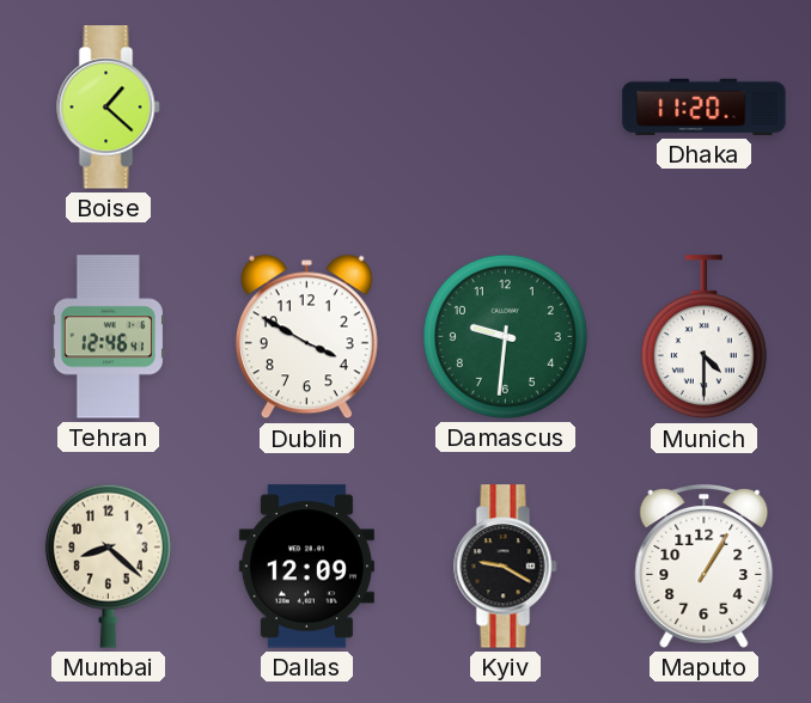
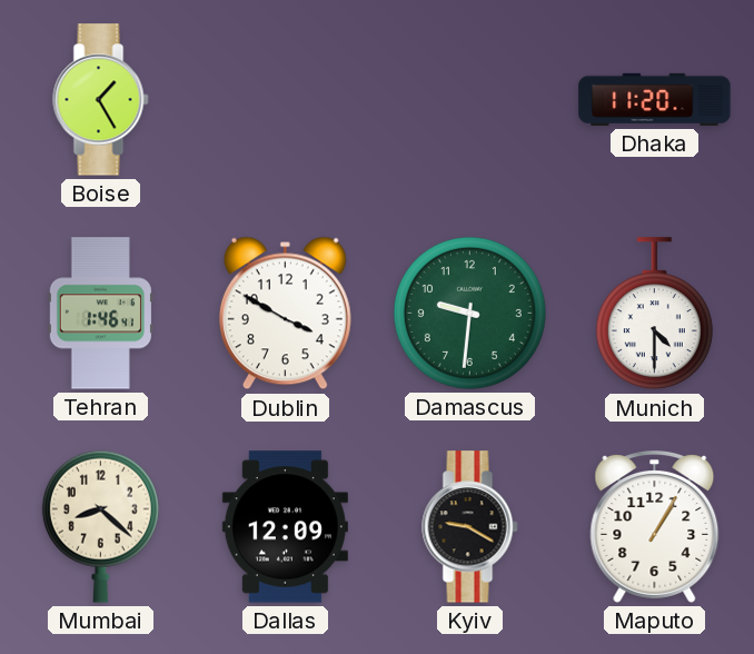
Boise: 1:22 -> 1:25
Tehran: 12:46 -> 1:46
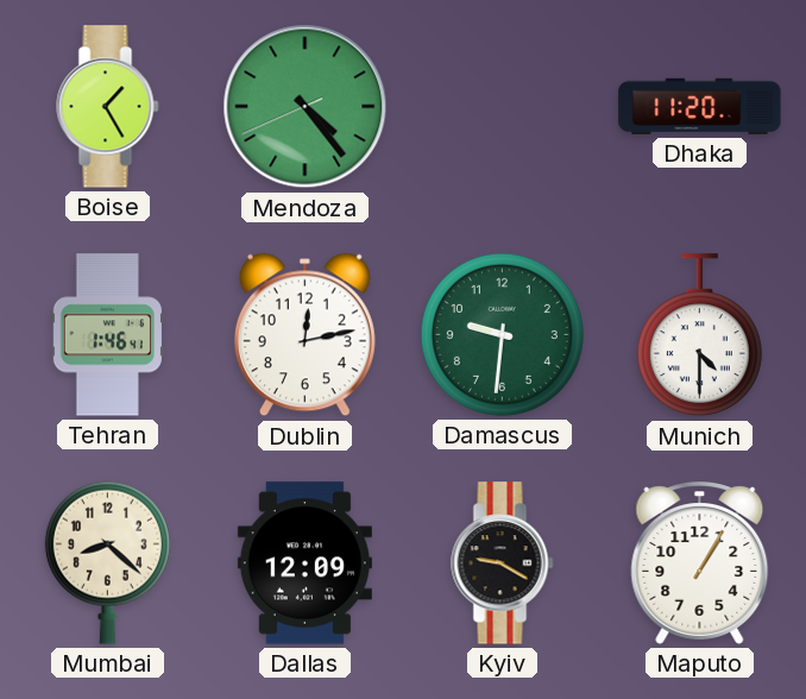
Mendoza: none -> 4:23
Dublin: 3:50 -> 12:13
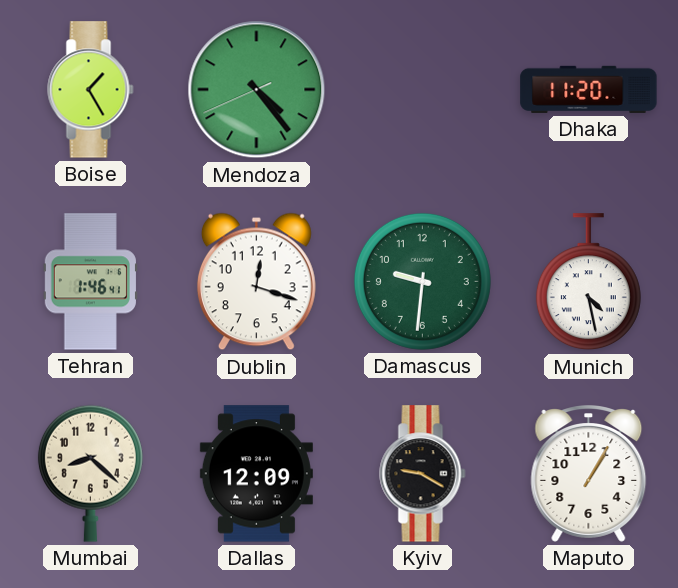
Dublin: 12:13 -> 12:18
Munich: 4:30 -> 4:28
